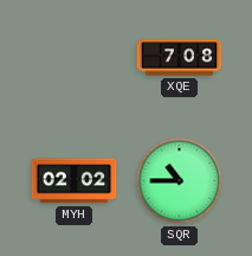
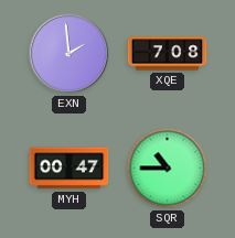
EXN: none -> 1:59
MYH: 02:02 -> 00:47
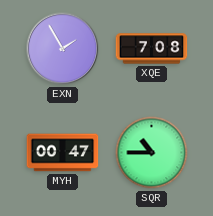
EXN: 1:59 -> 1:55
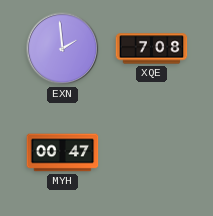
EXN: 1:55 -> 1:59
SQR: 10:45 -> none
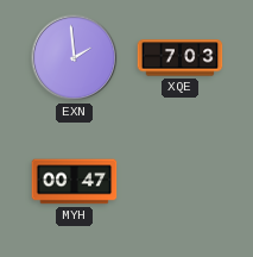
XQE: 7:08 -> 7:03
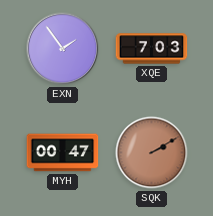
EXN: 1:59 -> 1:54
SQK: none -> 2:10
